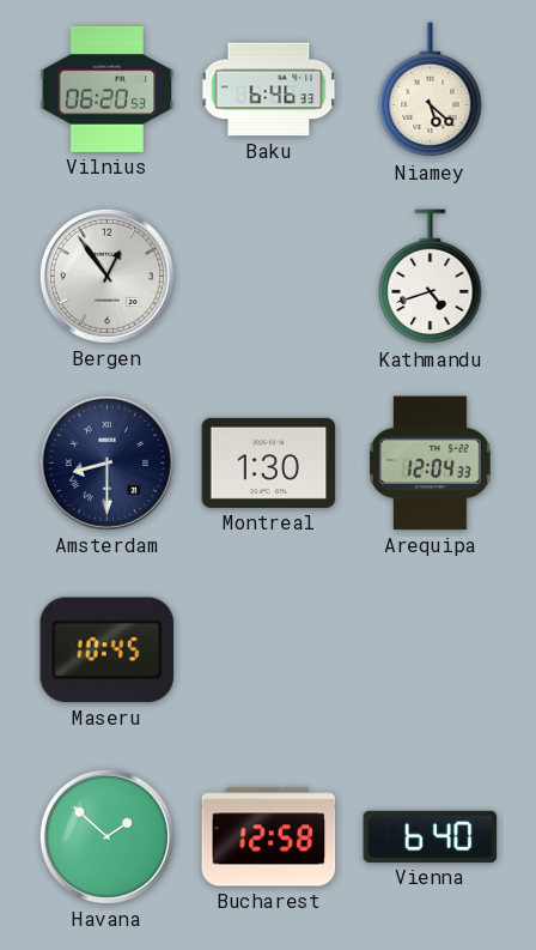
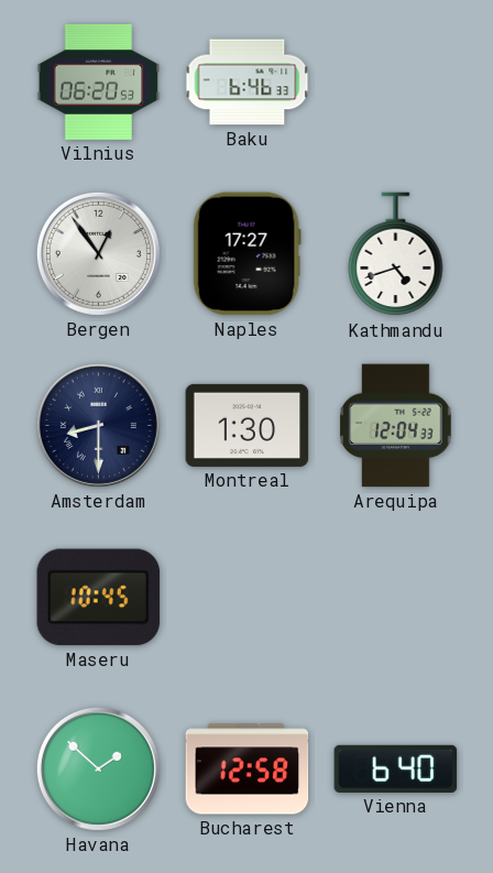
Niamey: 5:22 -> none
Naples: none -> 17:27
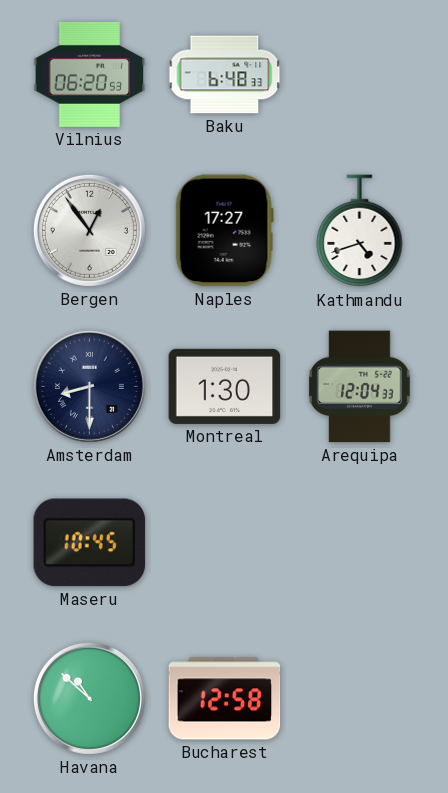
Baku: 6:46 -> 6:48
Havana: 1:52 -> 10:52
Vienna: 6:40 -> none
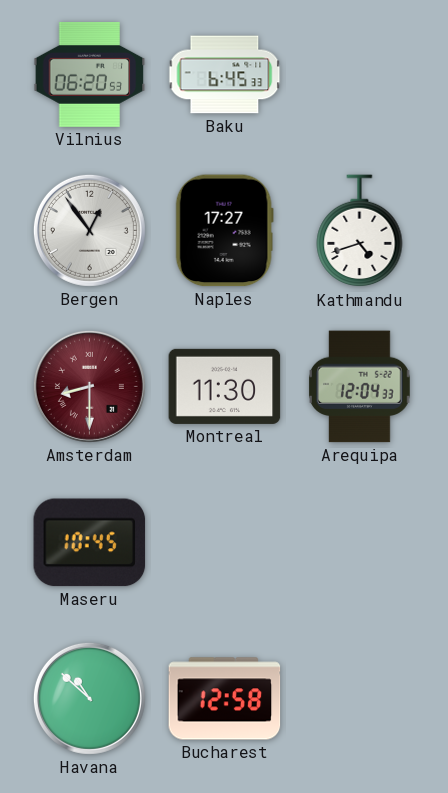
Baku: 6:48 -> 6:45
Amsterdam dial: navy -> burgundy
Montreal: 1:30 -> 11:30
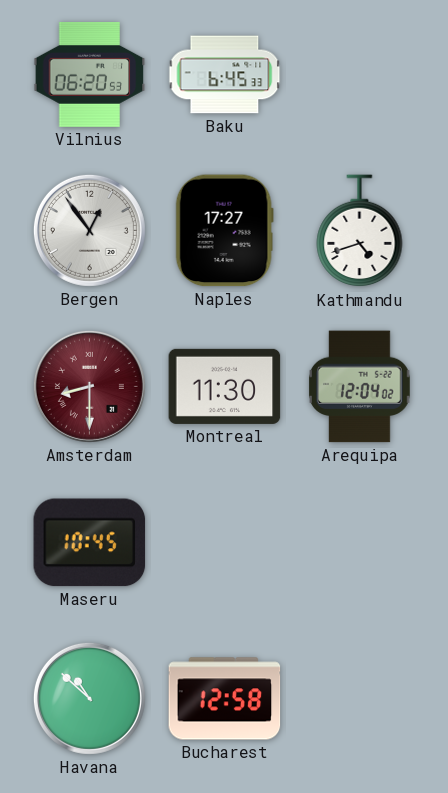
Arequipa: 12:04:33 -> 12:04:02
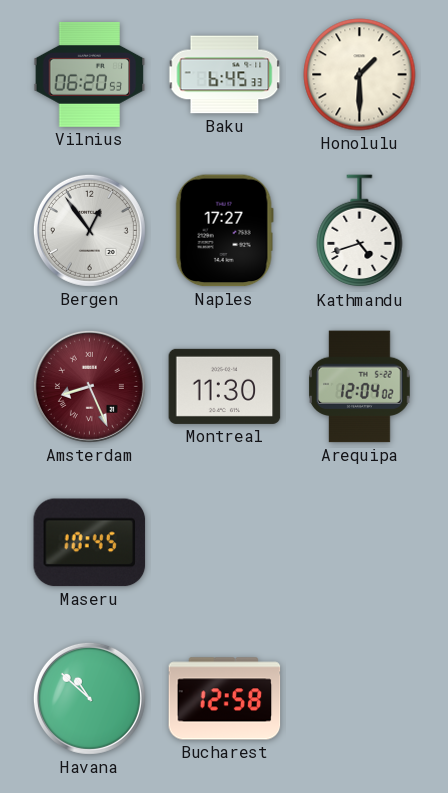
Honolulu: none -> 1:30
Amsterdam: 8:30 -> 8:26
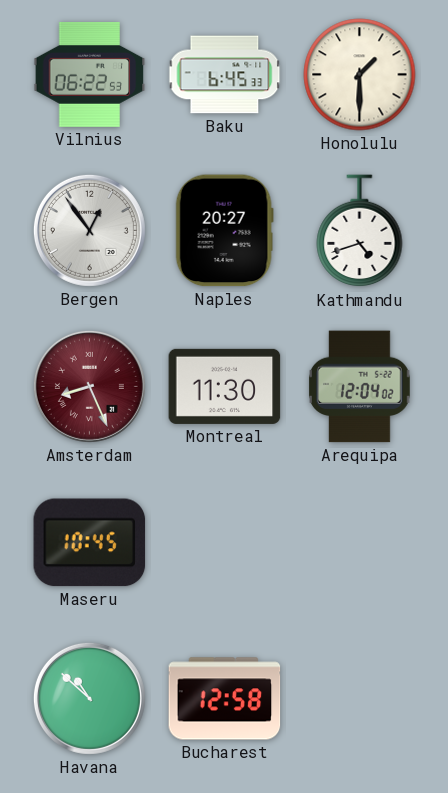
Vilnius: 06:20 -> 06:22
Naples: 17:27 -> 20:27
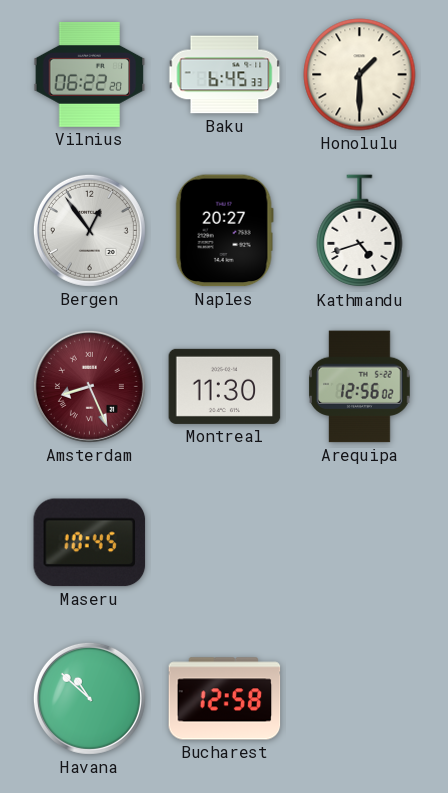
Vilnius: 06:22:53 -> 06:22:20
Arequipa: 12:04 -> 12:56
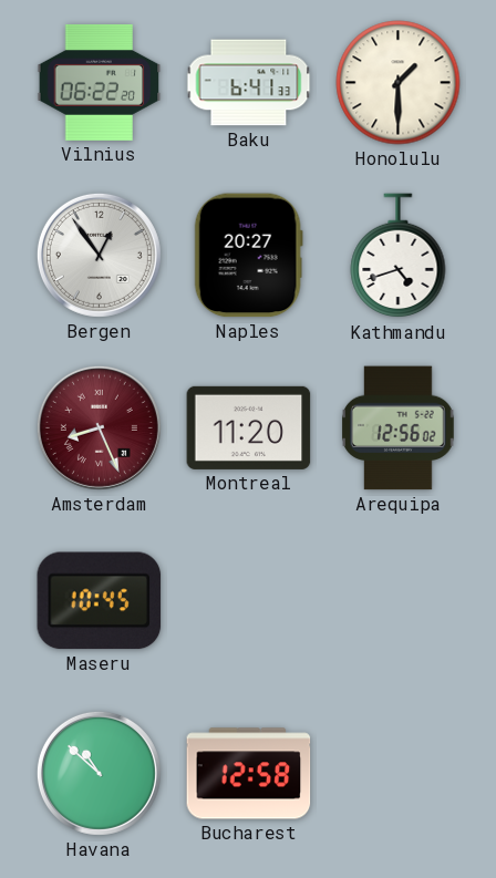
Baku: 6:45 -> 6:41
Montreal: 11:30 -> 11:20
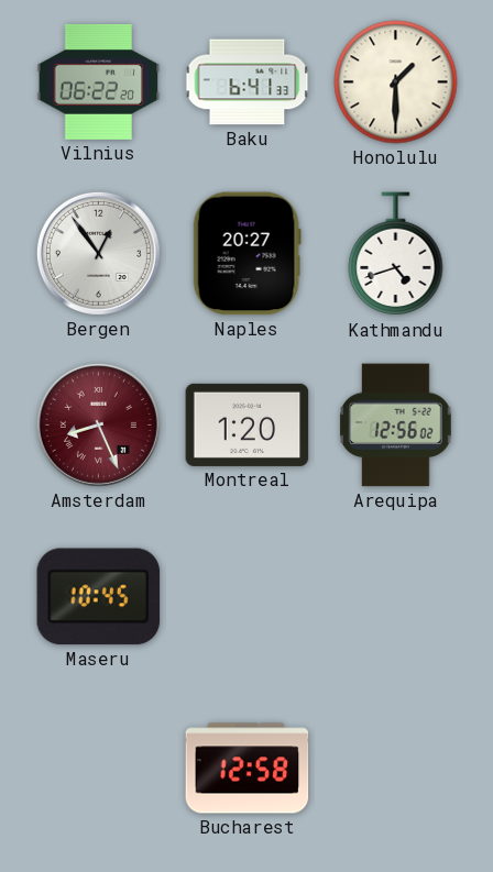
Montreal: 11:20 -> 1:20
Havana: 10:52 -> none
